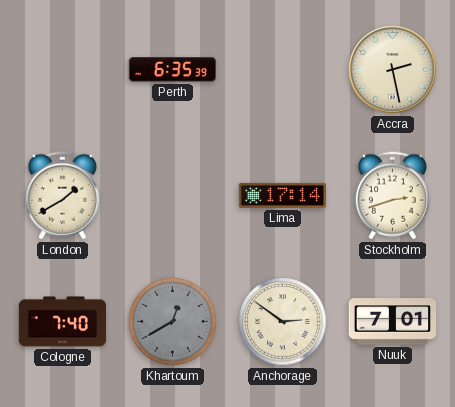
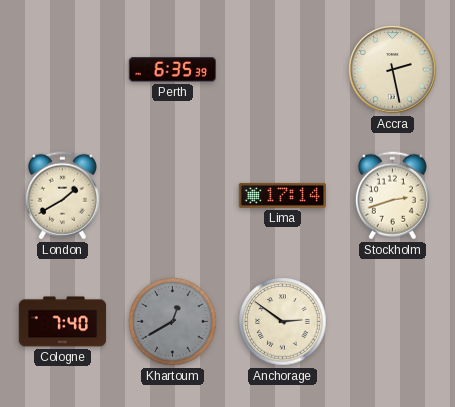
Nuuk: 7:01 -> none
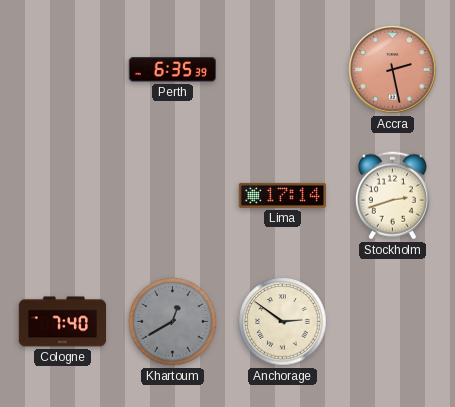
Accra dial: cream -> salmon
London: 1:40 -> none
